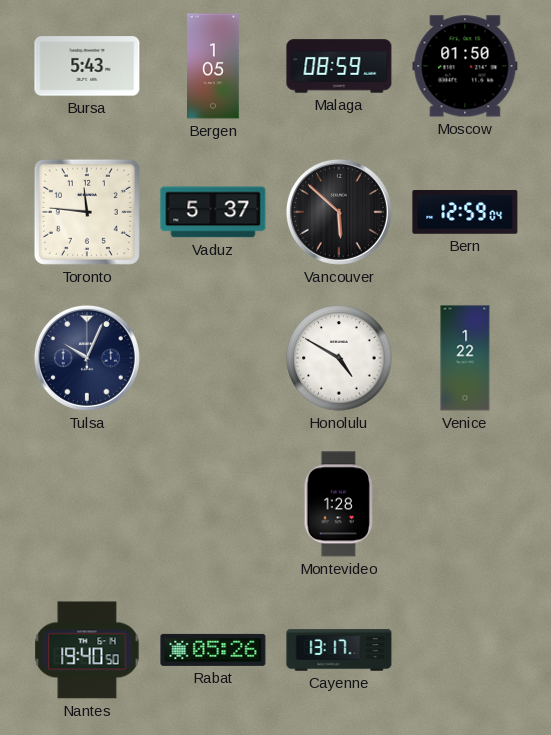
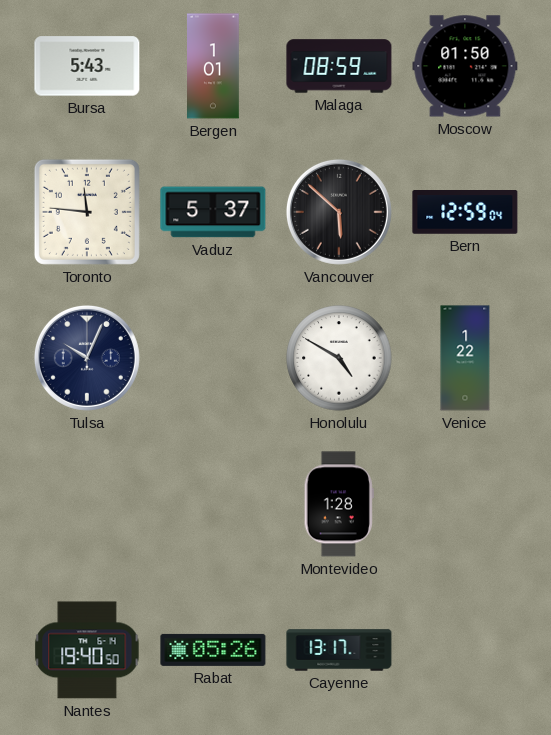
Bergen: 1:05 -> 1:01
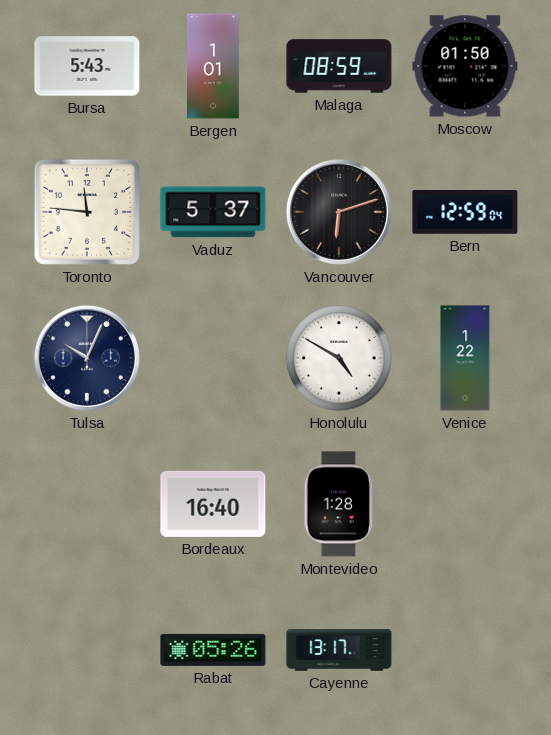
Vancouver: 5:52 -> 6:12
Bordeaux: none -> 16:40
Nantes: 19:40 -> none
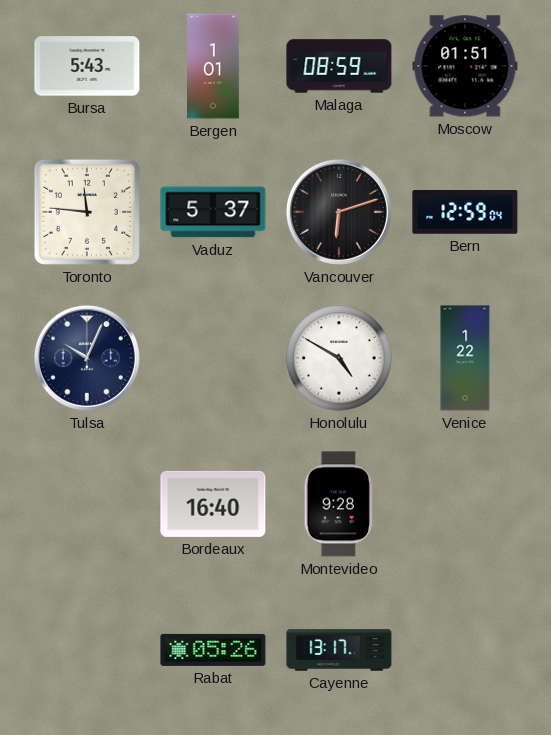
Moscow: 01:50 -> 01:51
Montevideo: 1:28 -> 9:28
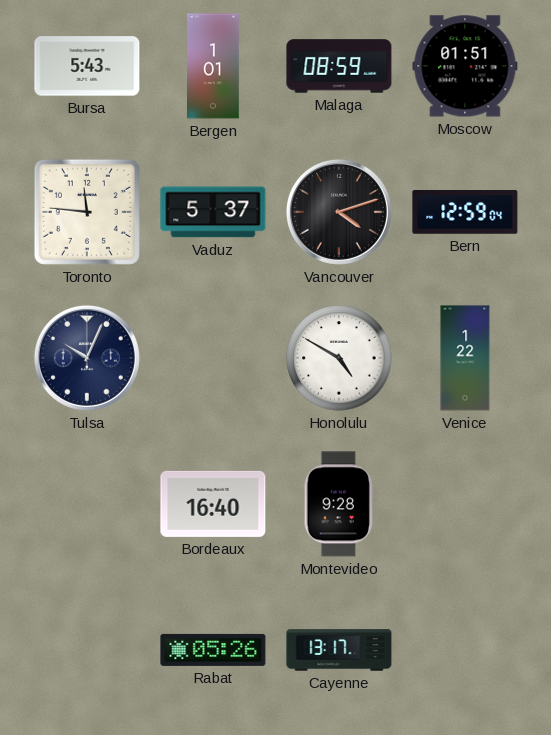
Vancouver: 6:12 -> 4:12
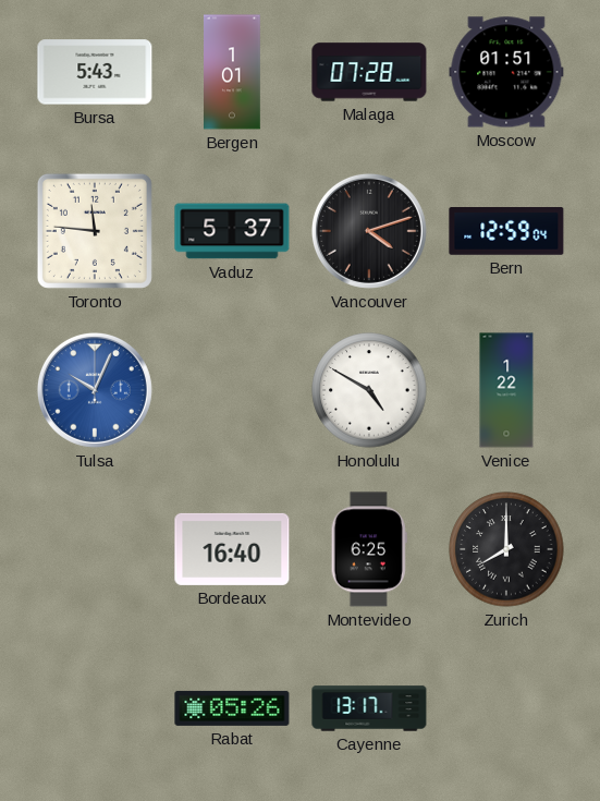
Malaga: 08:59 -> 07:28
Tulsa dial: navy -> blue
Montevideo: 9:28 -> 6:25
Zurich: none -> 8:00
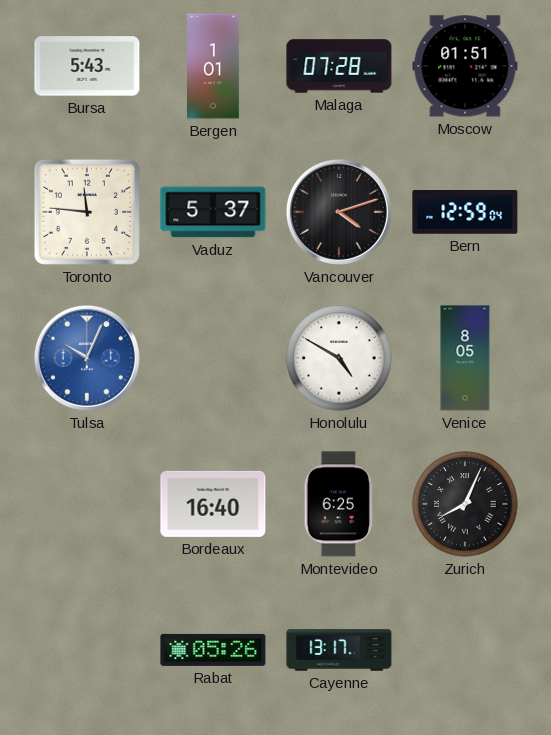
Venice: 1:22 -> 8:05
Zurich: 8:00 -> 8:04
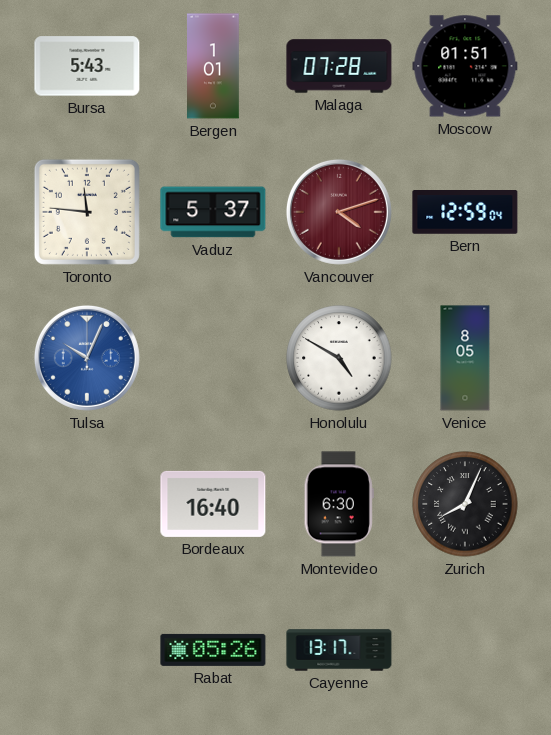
Vancouver dial: black -> burgundy
Montevideo: 6:25 -> 6:30
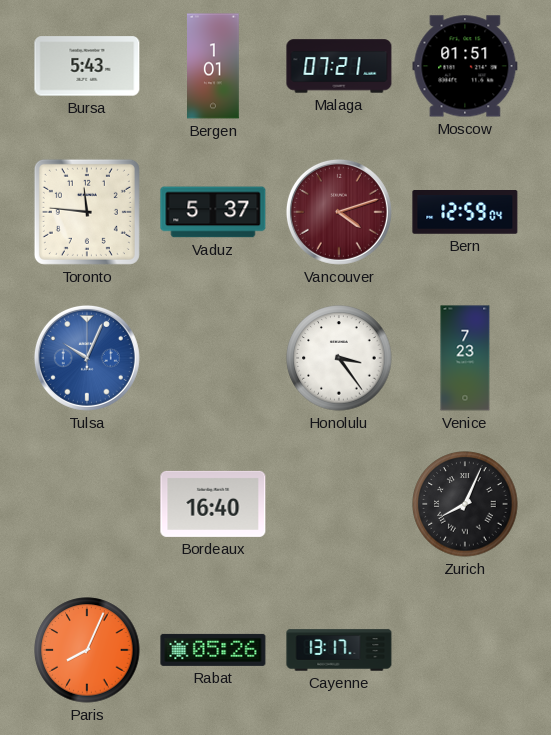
Malaga: 07:28 -> 07:21
Honolulu: 4:50 -> 3:24
Venice: 8:05 -> 7:23
Montevideo: 6:30 -> none
Paris: none -> 8:04
